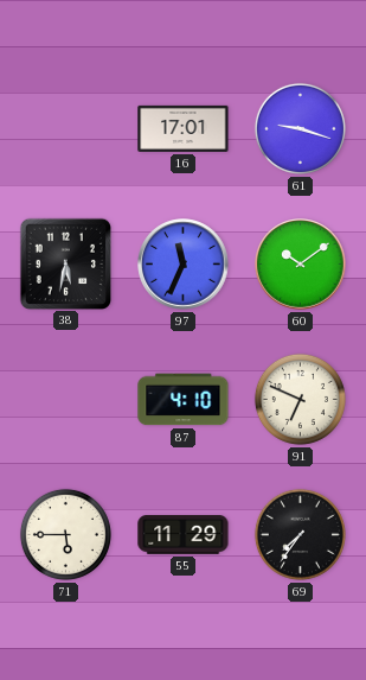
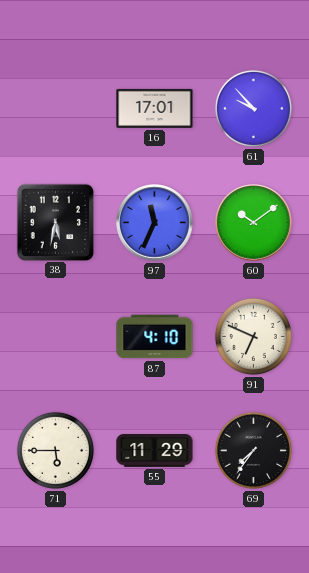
61: 9:18 -> 9:53
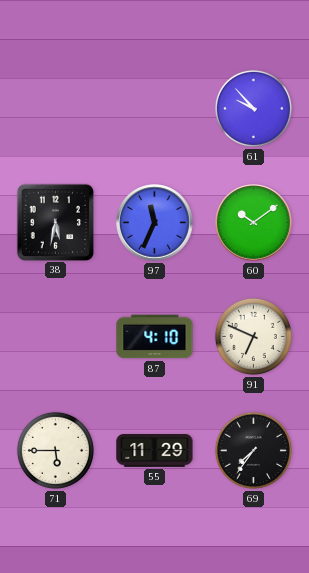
16: 17:01 -> none
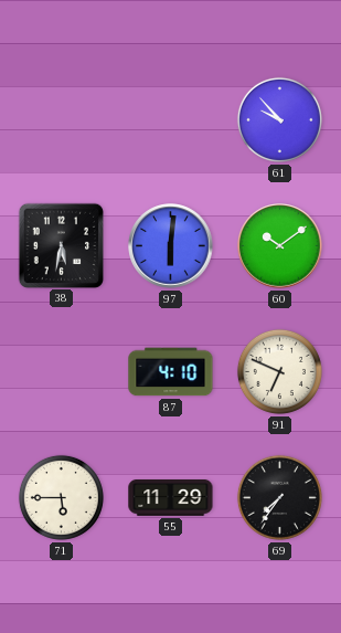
97: 11:34 -> 6:01
